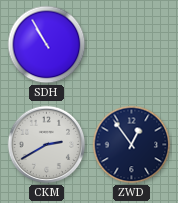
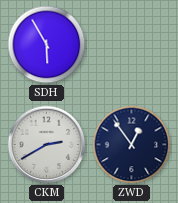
SDH: 10:55 -> 5:55
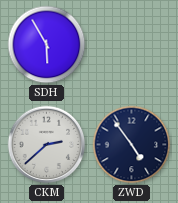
CKM: 2:40 -> 2:38
ZWD: 12:54 -> 4:54
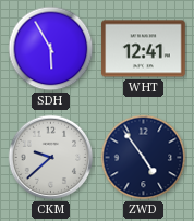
WHT: none -> 12:41
CKM: 2:38 -> 9:38
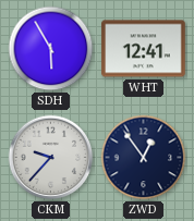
CKM: 9:38 -> 9:37
ZWD: 4:54 -> 12:54
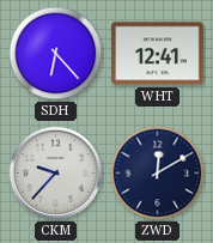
SDH: 5:55 -> 6:23
ZWD: 12:54 -> 12:10
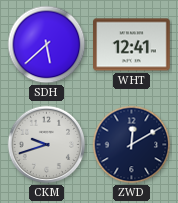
SDH: 6:23 -> 5:38
CKM: 9:37 -> 9:42
